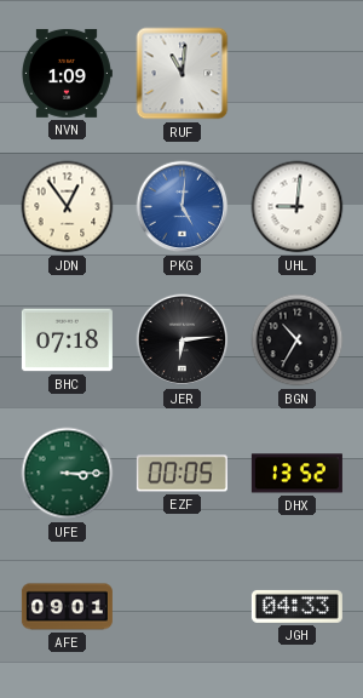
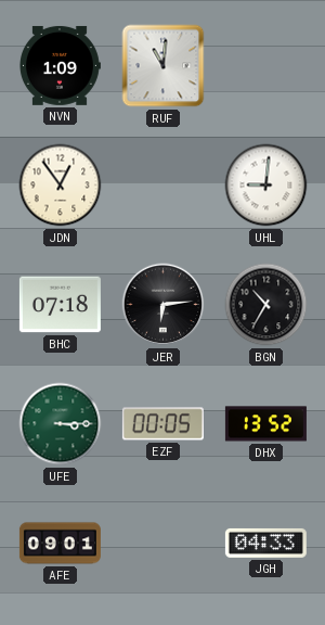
PKG: 5:01 -> none
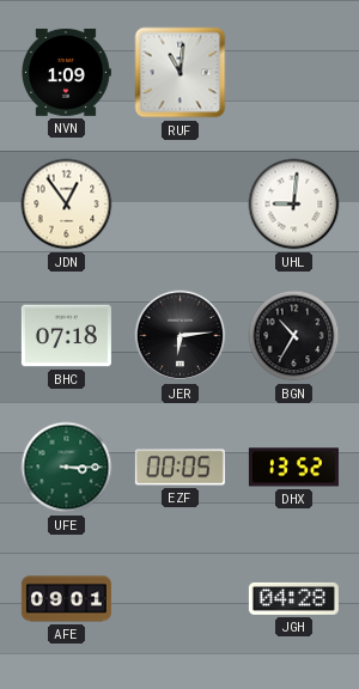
JGH: 04:33 -> 04:28
